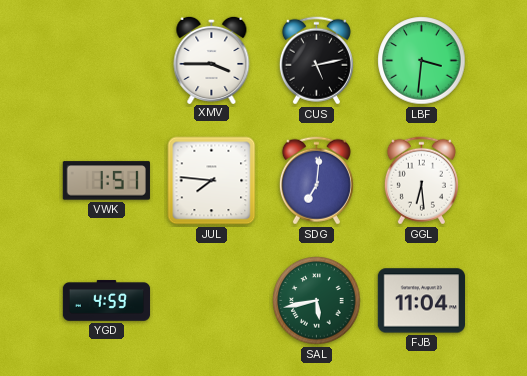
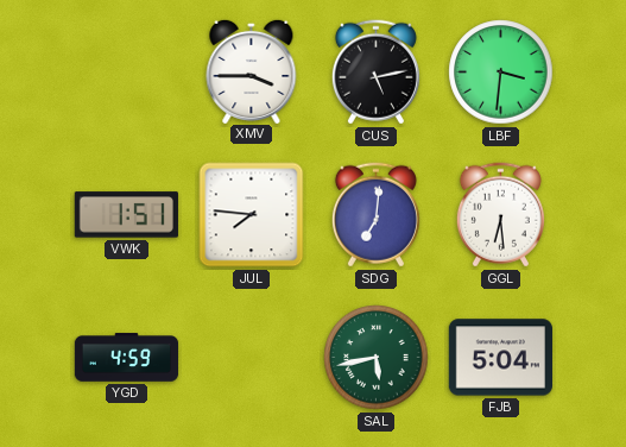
FJB: 11:04 -> 5:04
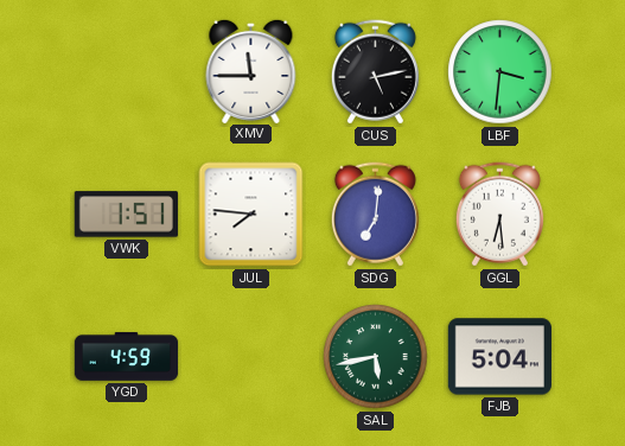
XMV: 3:45 -> 11:45
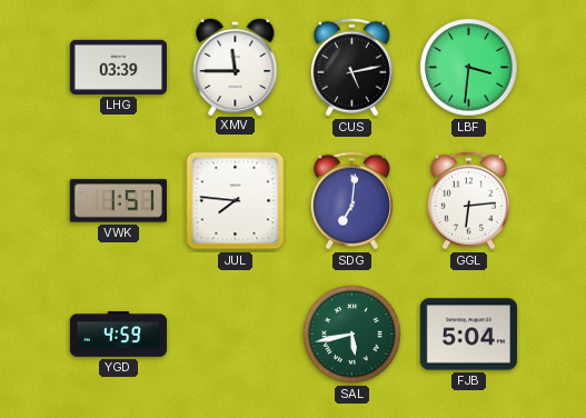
LHG: none -> 03:39
GGL: 6:29 -> 6:14
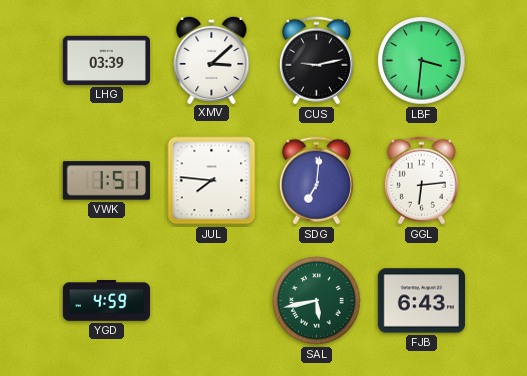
XMV: 11:45 -> 3:08
CUS: 5:13 -> 9:13
FJB: 5:04 -> 6:43
